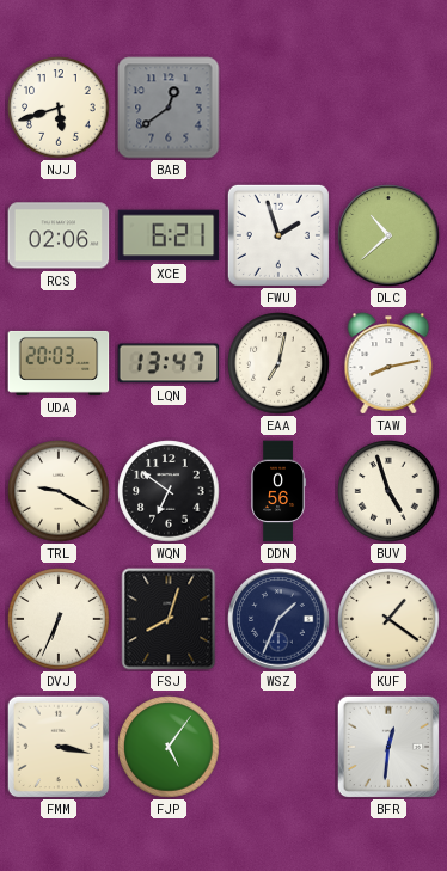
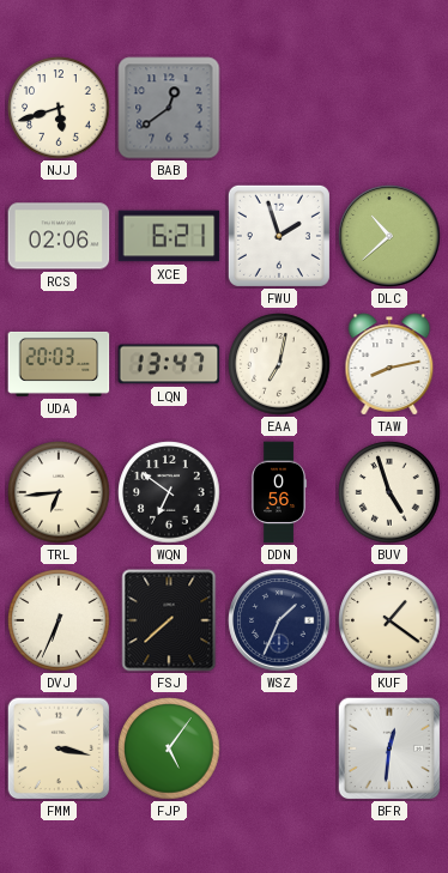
TRL: 9:20 -> 6:44
FSJ: 8:03 -> 7:38
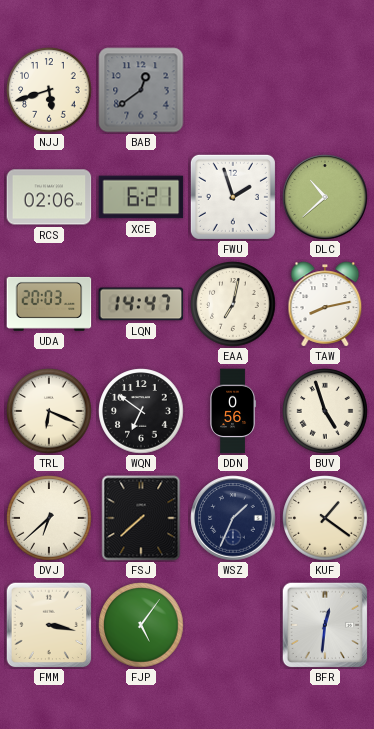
LQN: 13:47 -> 14:47
TRL: 6:44 -> 6:19
DVJ: 6:34 -> 6:38
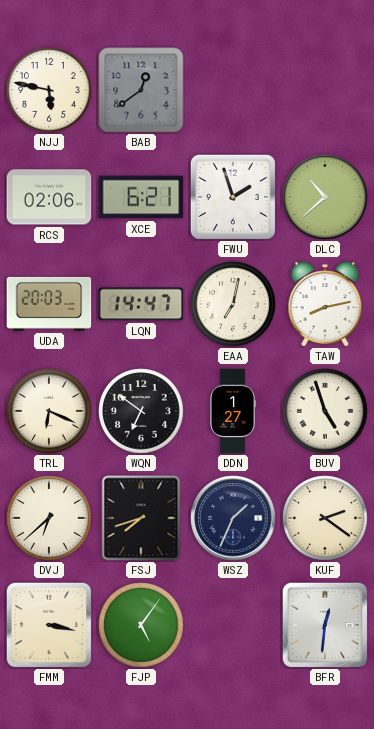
NJJ: 5:42 -> 5:47
DDN: 0:56 -> 1:27
FSJ: 7:38 -> 7:42
KUF: 1:21 -> 2:21
